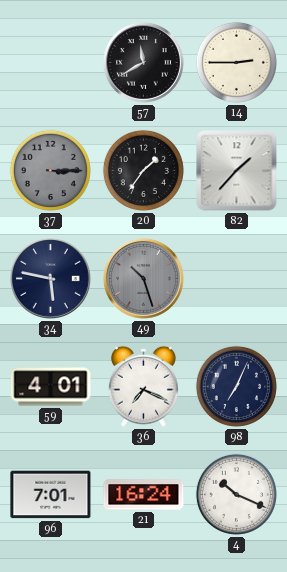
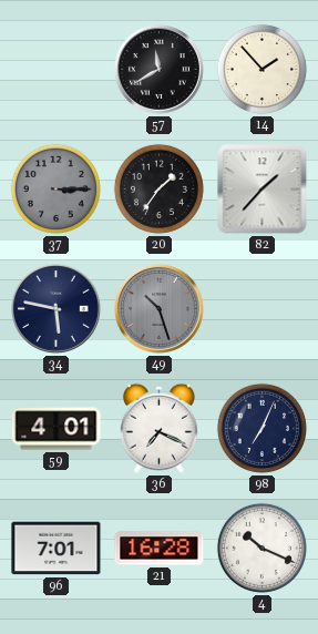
14: 2:45 -> 1:53
21: 16:24 -> 16:28
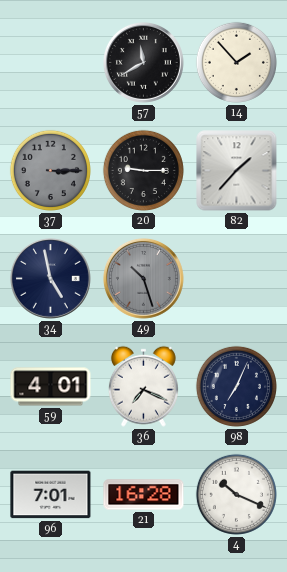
20: 1:36 -> 9:15
34: 5:47 -> 4:58
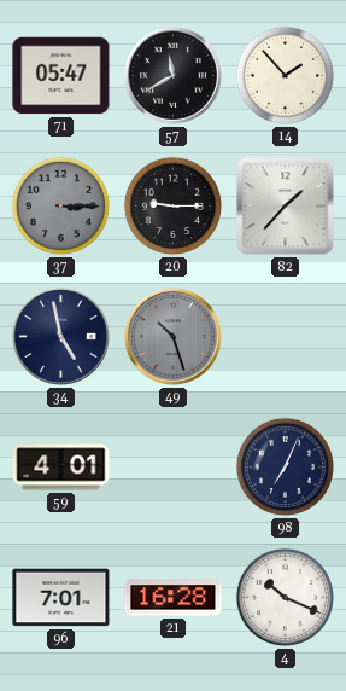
71: none -> 05:47
36: 7:19 -> none
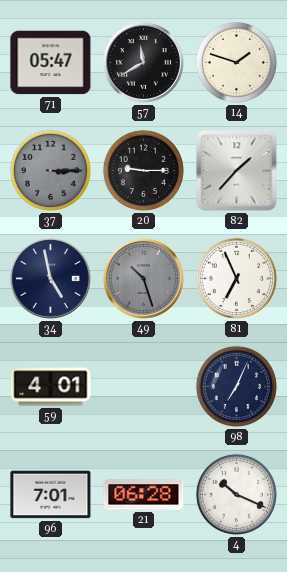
14: 1:53 -> 1:48
81: none -> 6:56
21: 16:28 -> 06:28
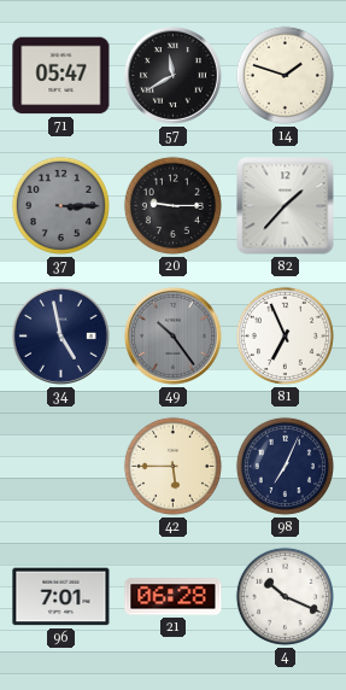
49: 10:27 -> 10:24
59: 4:01 -> none
42: none -> 5:45
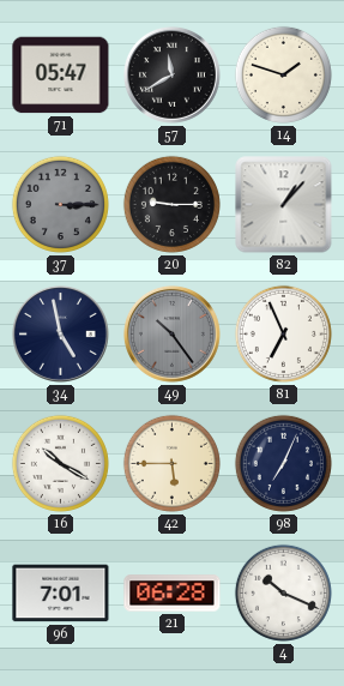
82: 1:37 -> 1:07
16: none -> 10:20
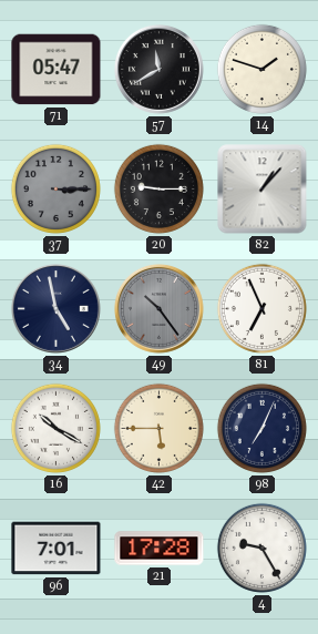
21: 06:28 -> 17:28
4: 10:19 -> 9:25
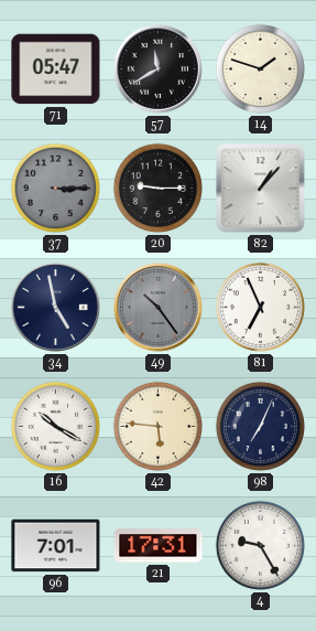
42: 5:45 -> 5:46
21: 17:28 -> 17:31
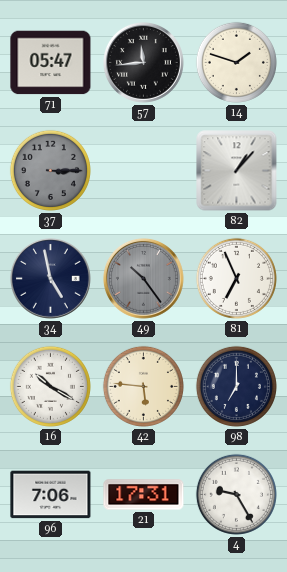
57: 11:40 -> 11:44
20: 9:15 -> none
98: 7:04 -> 7:00
96: 7:01 -> 7:06
